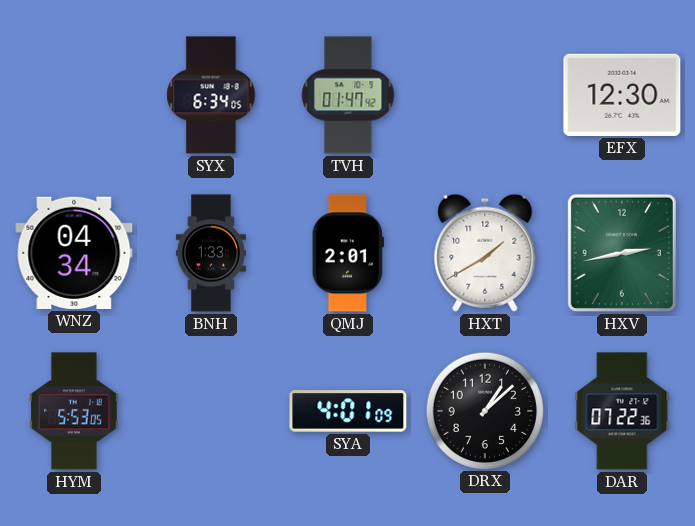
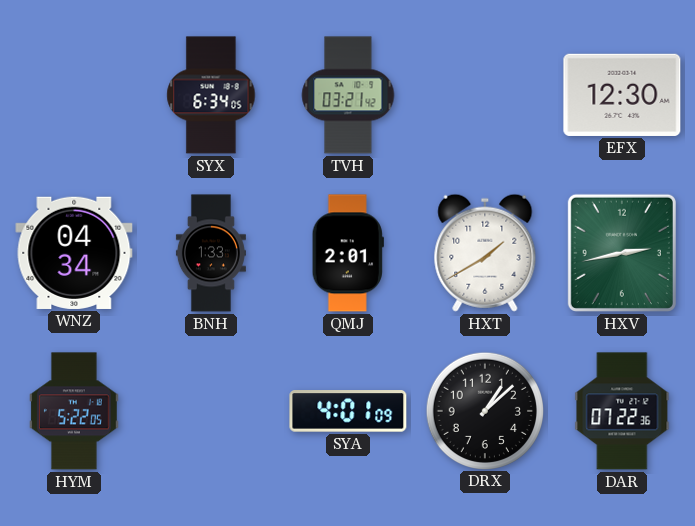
TVH: 01:47 -> 03:21
HYM: 5:53 -> 5:22
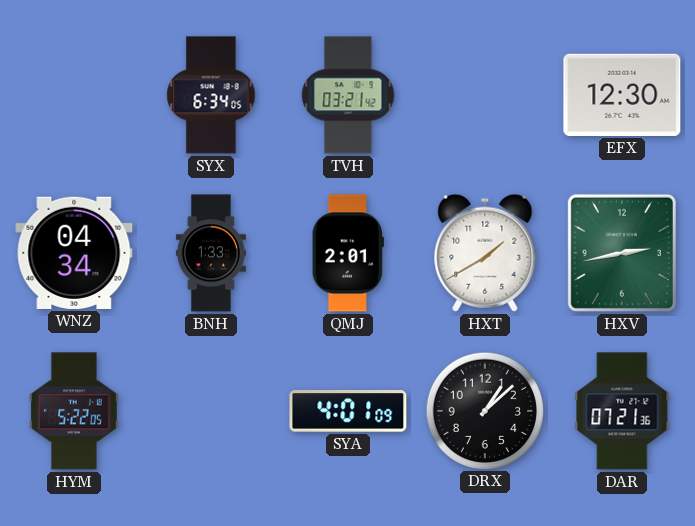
DAR: 07:22 -> 07:21
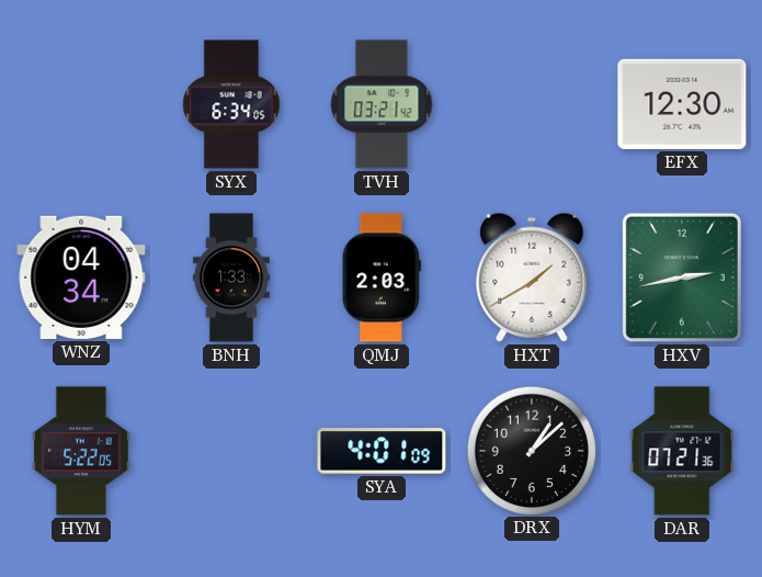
QMJ: 2:01 -> 2:03
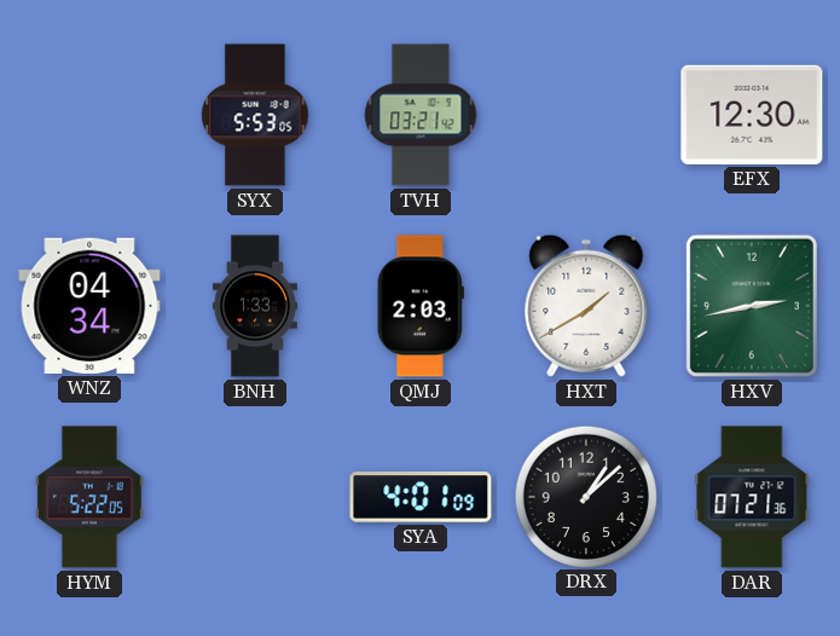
SYX: 6:34 -> 5:53
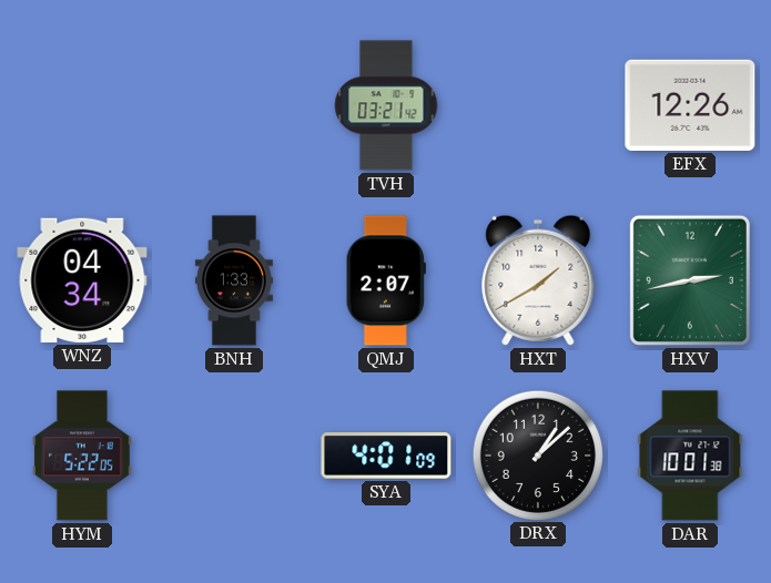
SYX: 5:53 -> none
EFX: 12:30 -> 12:26
QMJ: 2:03 -> 2:07
DAR: 07:21 -> 10:01
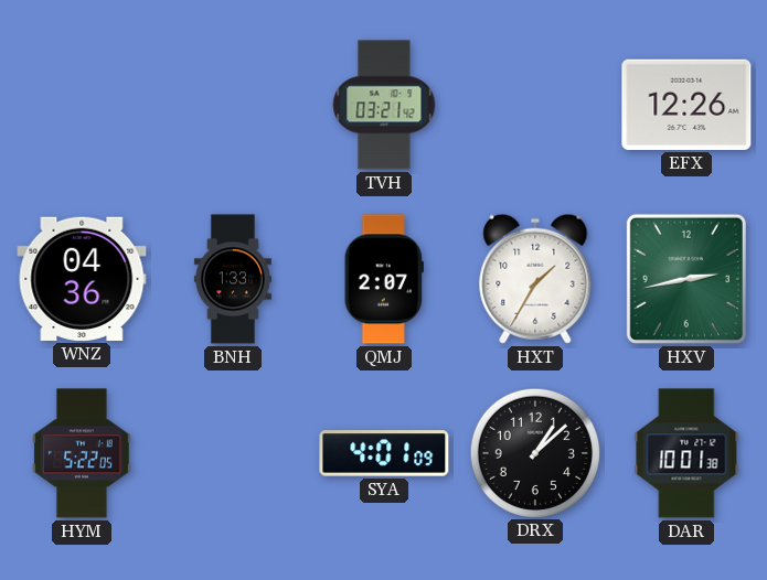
WNZ: 04:34 -> 04:36
HXT: 1:40 -> 1:35
